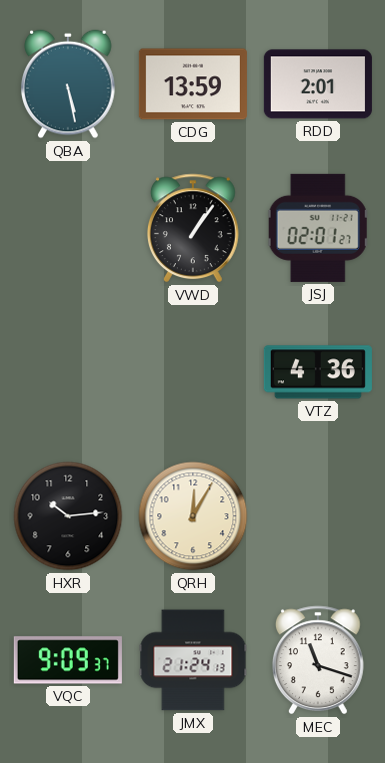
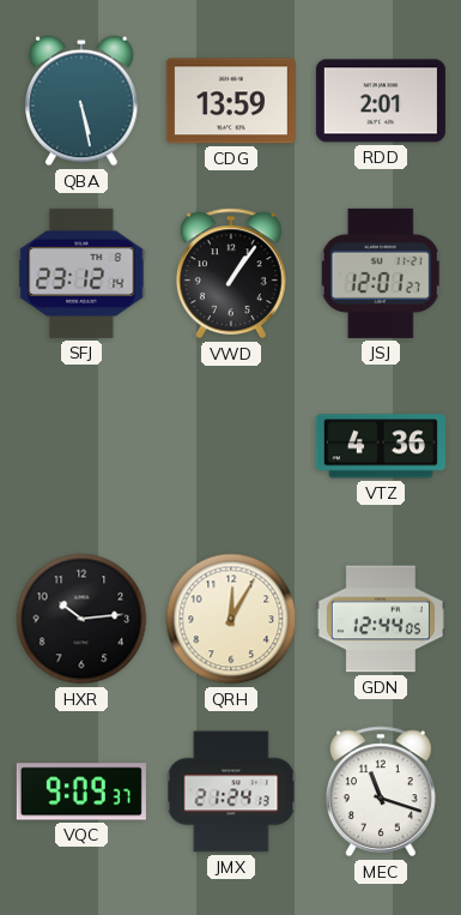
SFJ: none -> 23:12
JSJ: 02:01 -> 12:01
GDN: none -> 12:44
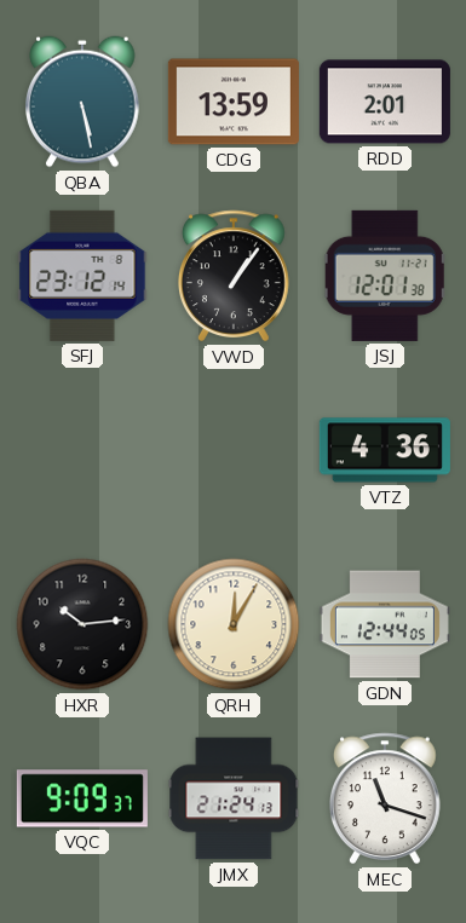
JSJ: 12:01:27 -> 12:01:38
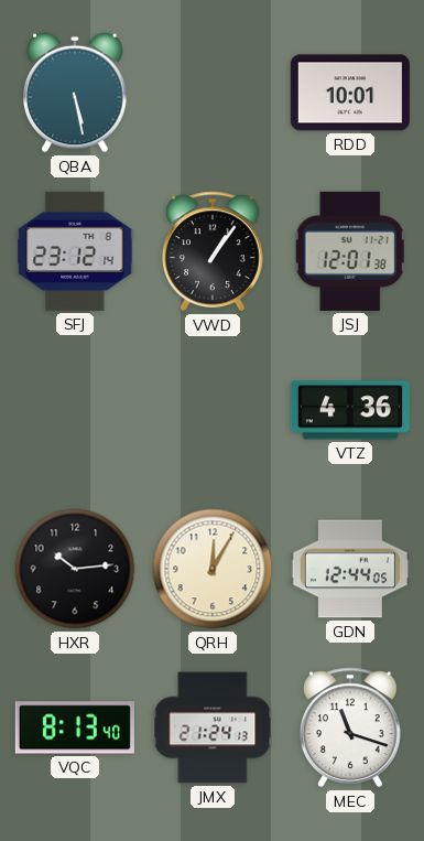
CDG: 13:59 -> none
RDD: 2:01 -> 10:01
VQC: 9:09 -> 8:13
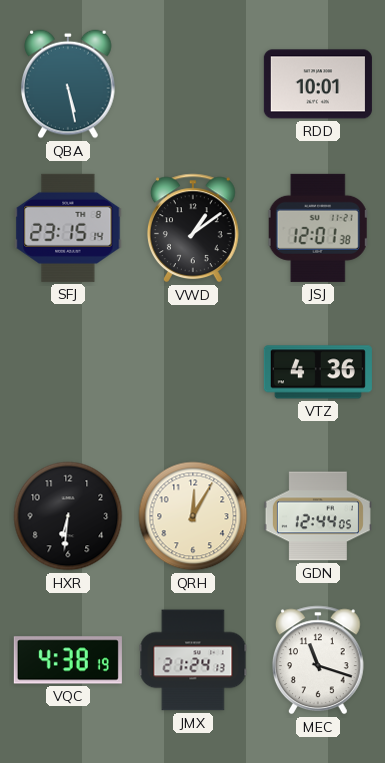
SFJ: 23:12 -> 23:15
VWD: 1:06 -> 1:09
HXR: 10:14 -> 6:31
VQC: 8:13 -> 4:38
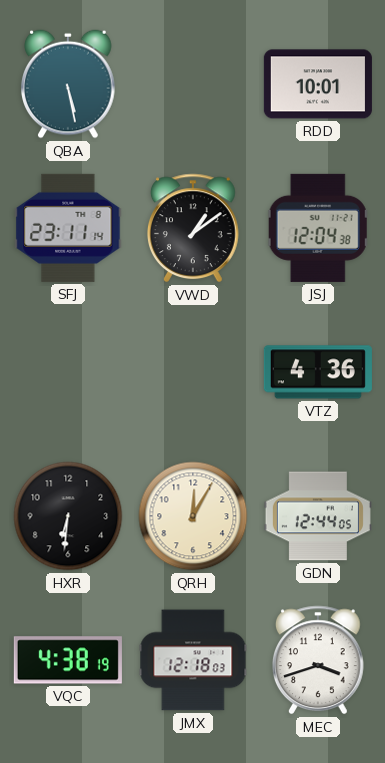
SFJ: 23:15 -> 23:11
JSJ: 12:01 -> 12:04
JMX: 21:24 -> 12:18
MEC: 11:18 -> 3:42
